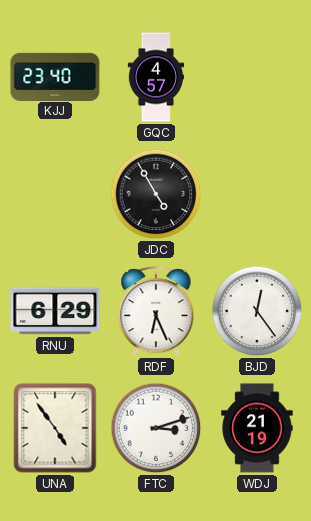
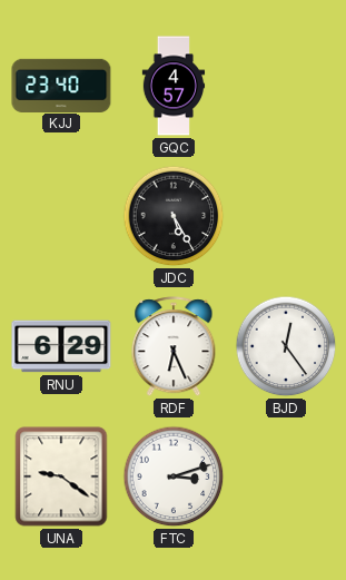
JDC: 4:55 -> 5:25
UNA: 4:54 -> 9:21
WDJ: 21:19 -> none
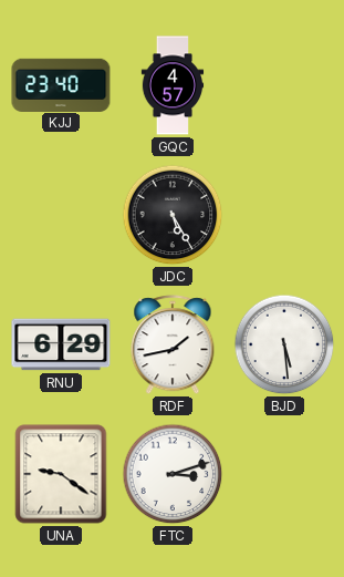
RDF: 6:26 -> 1:43
BJD: 12:24 -> 5:29
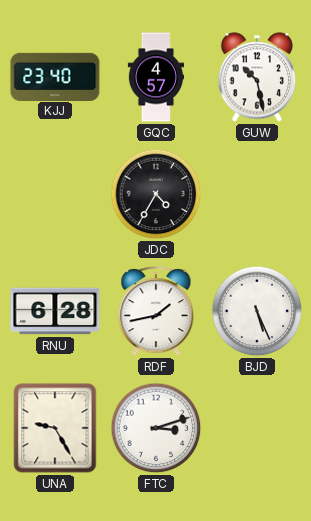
GUW: none -> 10:28
JDC: 5:25 -> 4:35
RNU: 6:29 -> 6:28
BJD: 5:29 -> 5:26
UNA: 9:21 -> 9:25
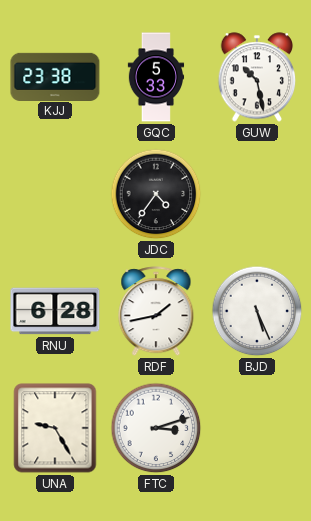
KJJ: 23:40 -> 23:38
GQC: 4:57 -> 5:33
JDC: 4:35 -> 4:36
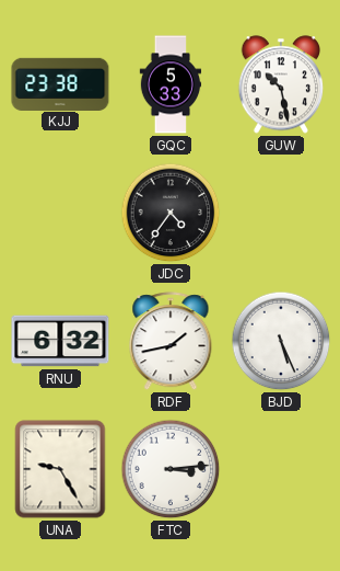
RNU: 6:28 -> 6:32
FTC: 3:12 -> 3:14
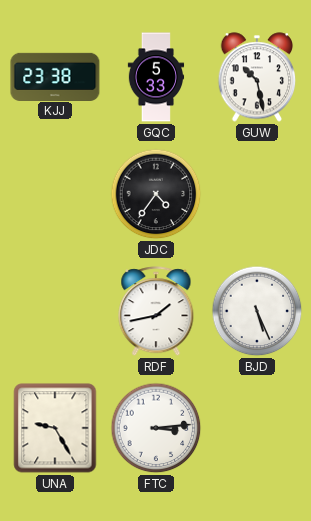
RNU: 6:32 -> none
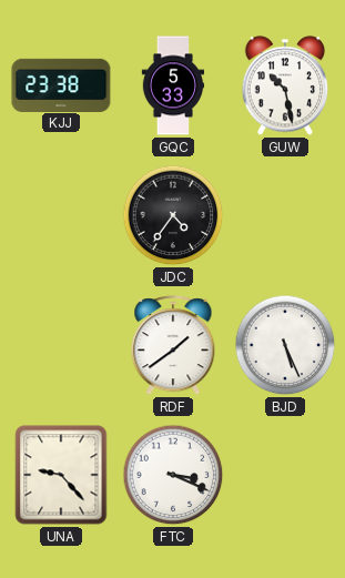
RDF: 1:43 -> 1:39
UNA: 9:25 -> 9:23
FTC: 3:14 -> 3:19
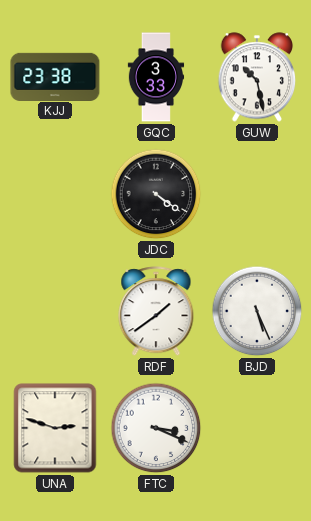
GQC: 5:33 -> 3:33
JDC: 4:36 -> 4:21
UNA: 9:23 -> 2:48
